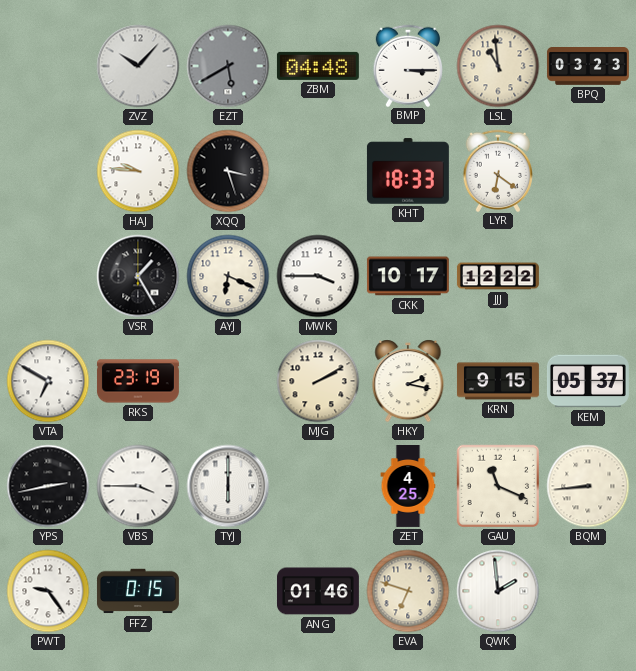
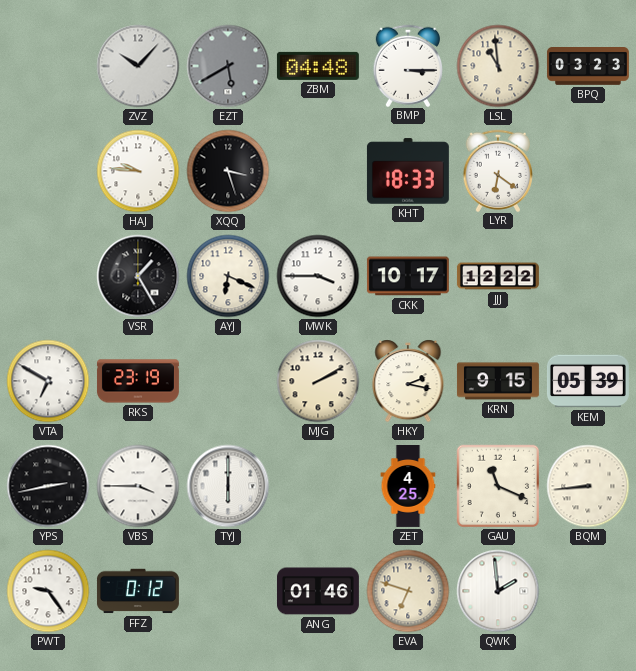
KEM: 05:37 -> 05:39
FFZ: 0:15 -> 0:12
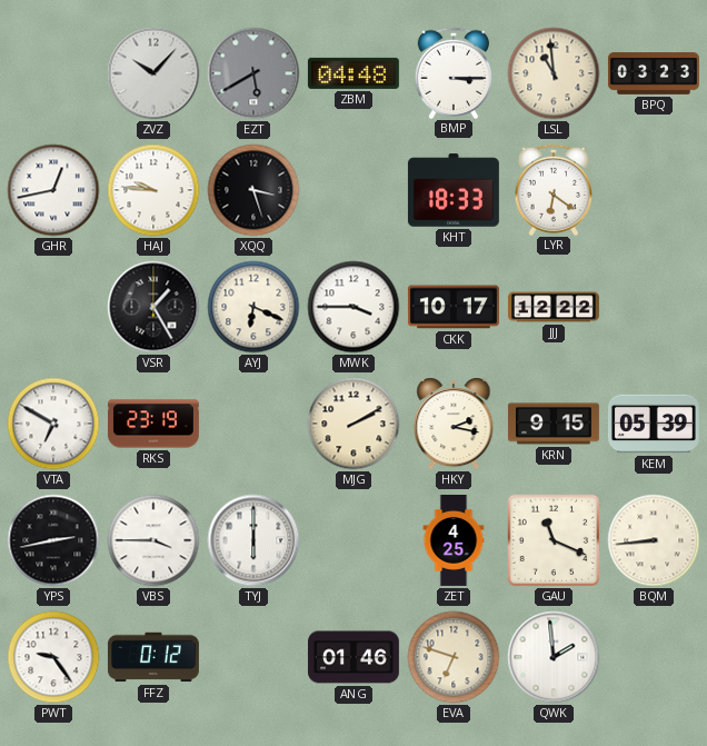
GHR: none -> 12:43
